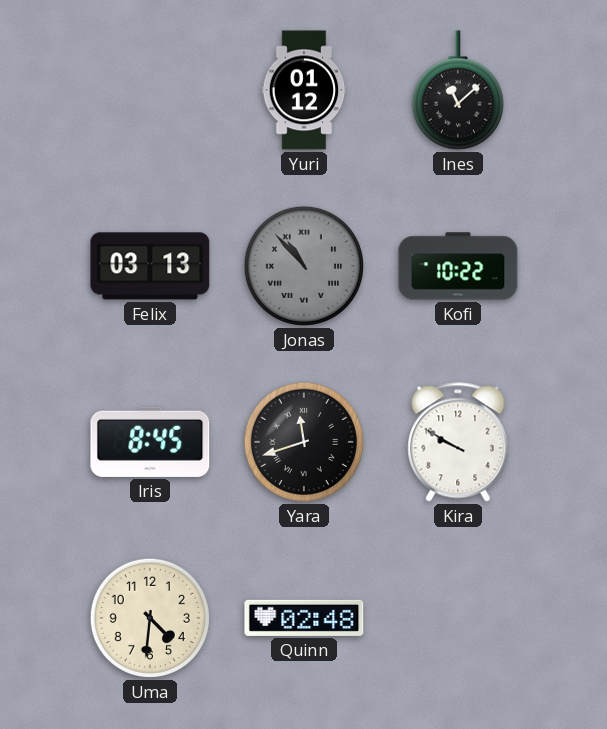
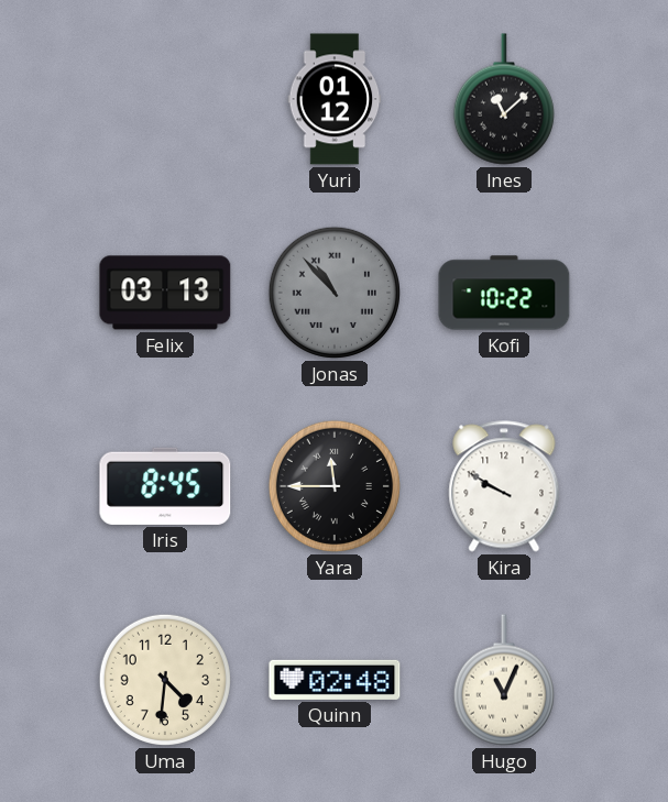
Yara: 11:42 -> 11:45
Hugo: none -> 11:04
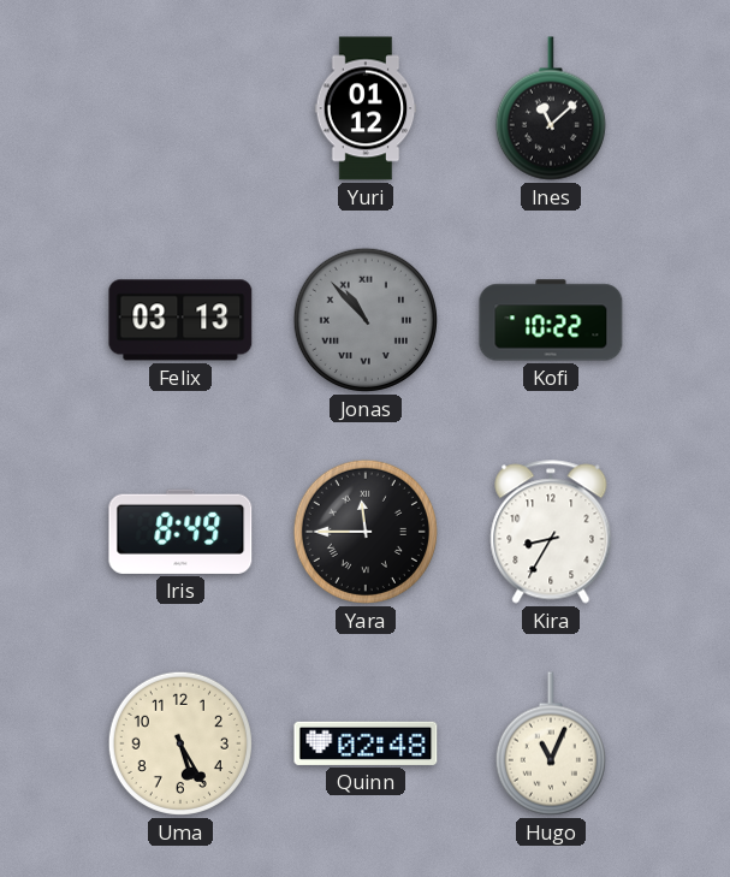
Iris: 8:45 -> 8:49
Kira: 9:50 -> 8:35
Uma: 4:31 -> 5:25
